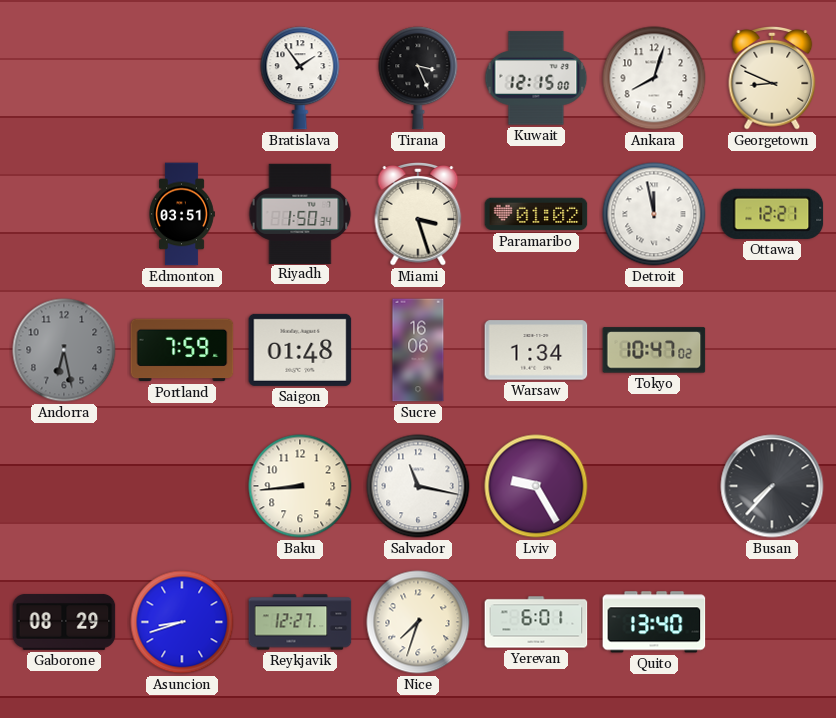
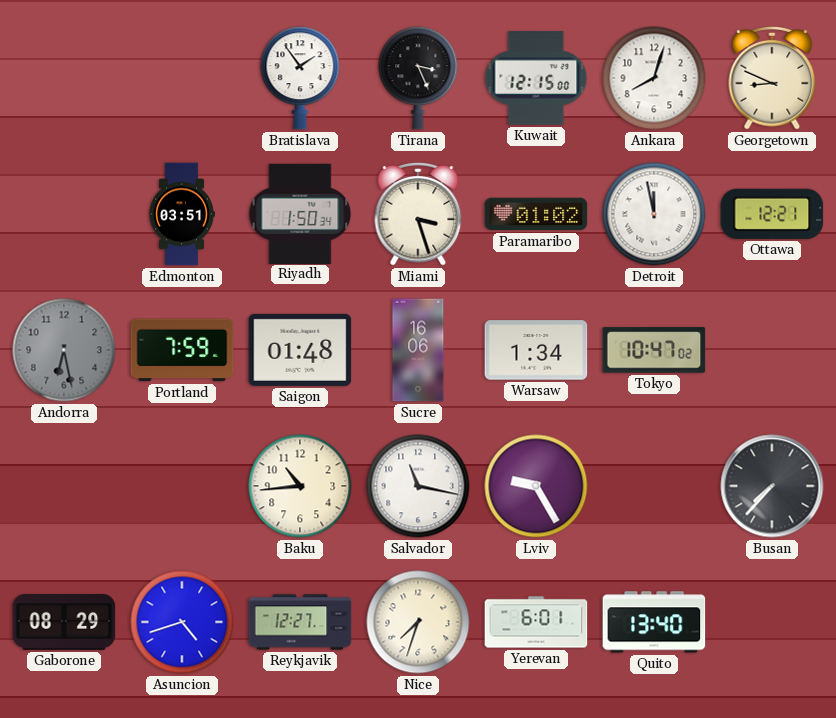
Baku: 8:44 -> 10:44
Asuncion: 8:42 -> 4:42
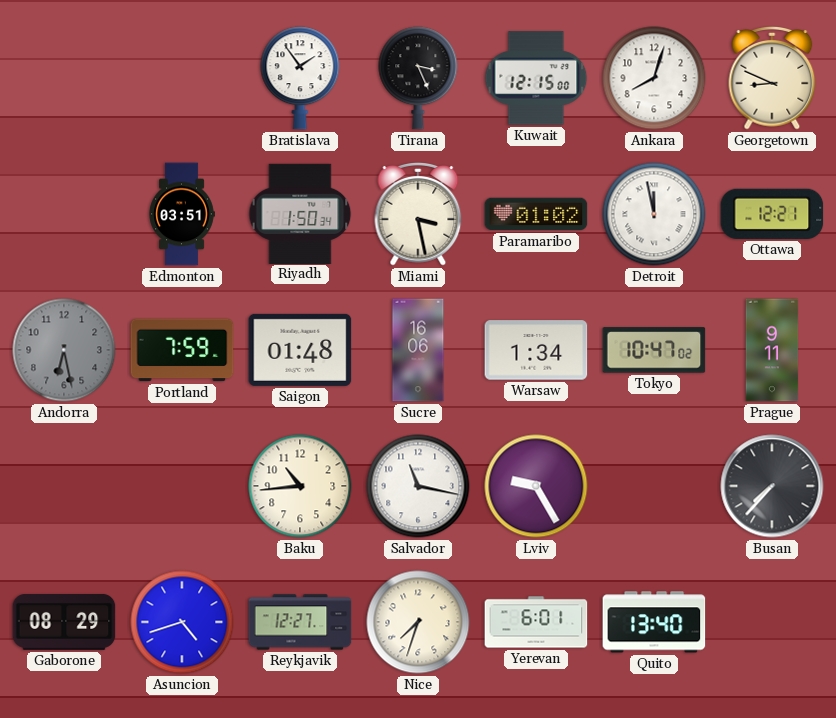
Miami: 3:27 -> 3:28
Prague: none -> 9:11
